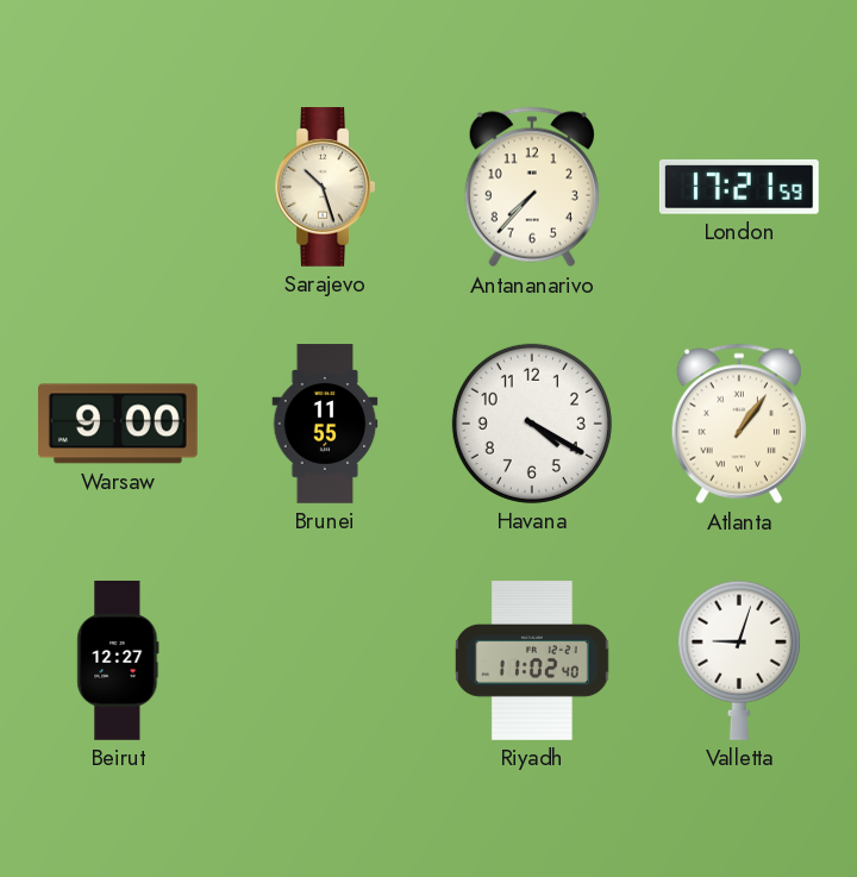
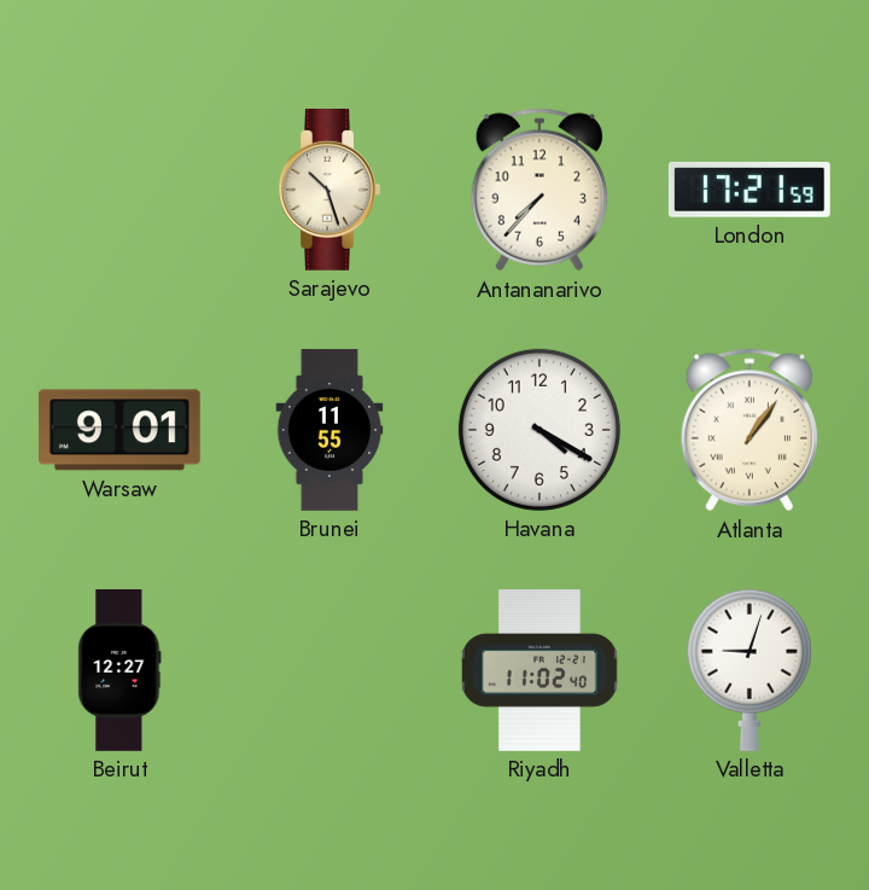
Warsaw: 9:00 -> 9:01
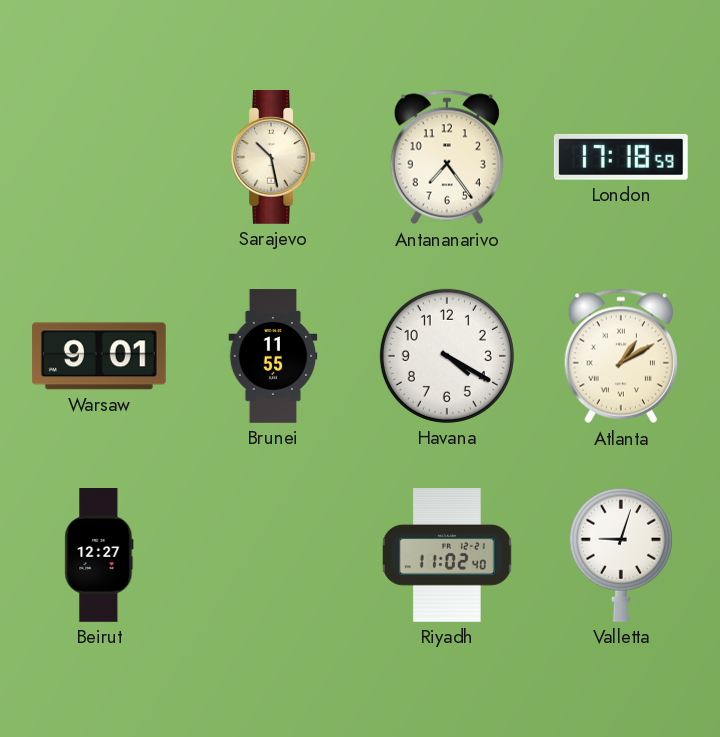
Sarajevo: 10:27 -> 10:28
Antananarivo: 7:37 -> 7:24
London: 17:21 -> 17:18
Atlanta: 1:06 -> 1:10
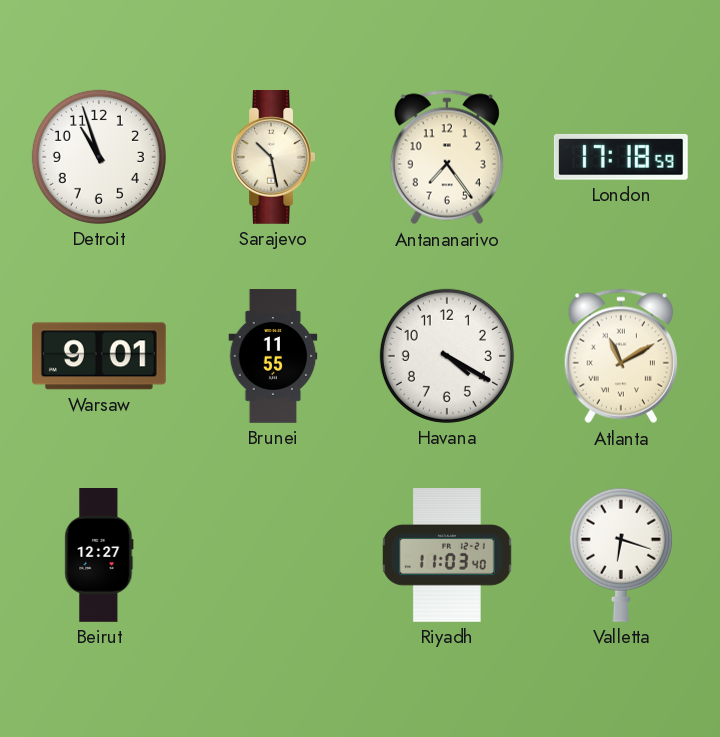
Detroit: none -> 10:57
Atlanta: 1:10 -> 11:10
Riyadh: 11:02 -> 11:03
Valletta: 9:03 -> 6:18
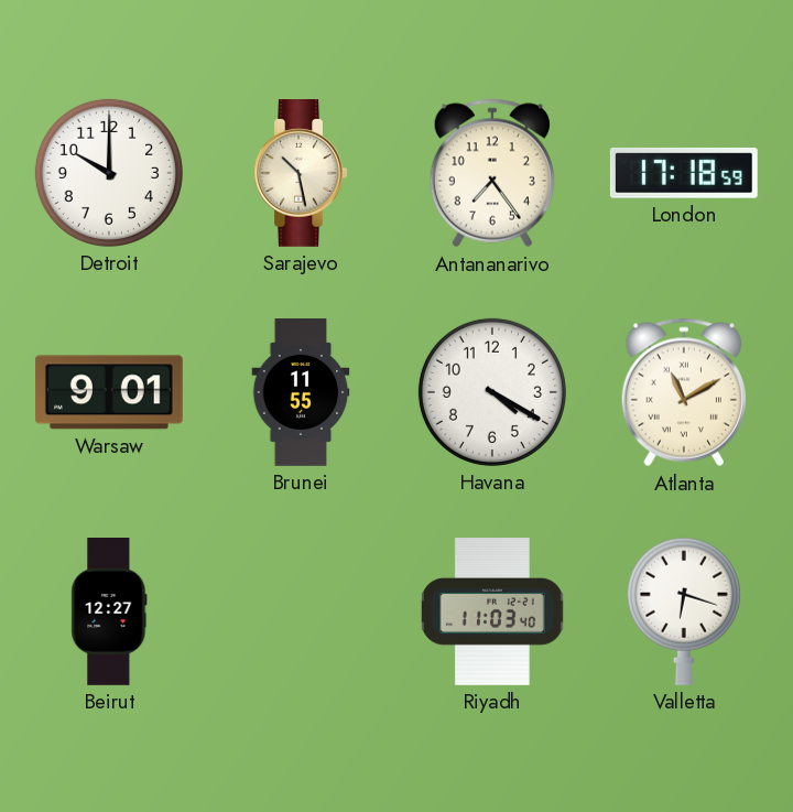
Detroit: 10:57 -> 10:00
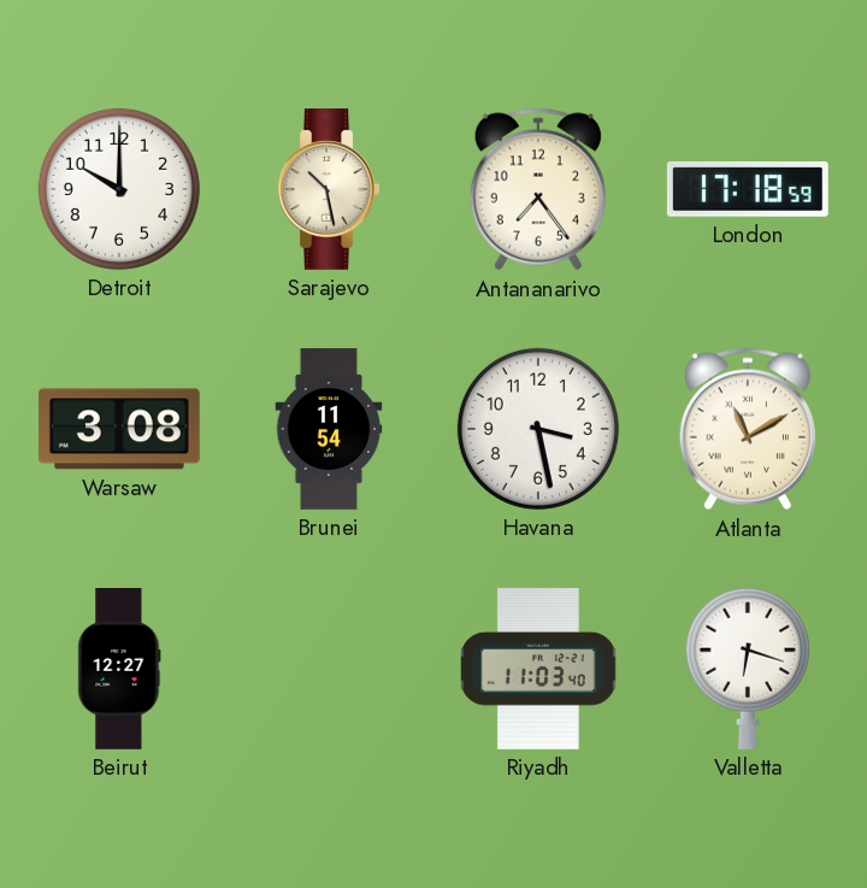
Warsaw: 9:01 -> 3:08
Brunei: 11:55 -> 11:54
Havana: 4:20 -> 3:28
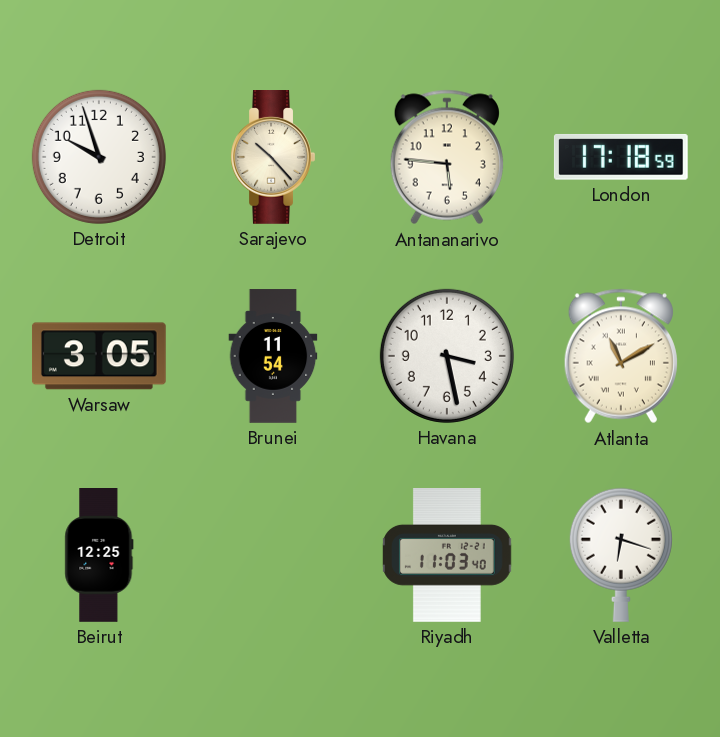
Detroit: 10:00 -> 9:57
Sarajevo: 10:28 -> 10:23
Antananarivo: 7:24 -> 5:46
Warsaw: 3:08 -> 3:05
Beirut: 12:27 -> 12:25
